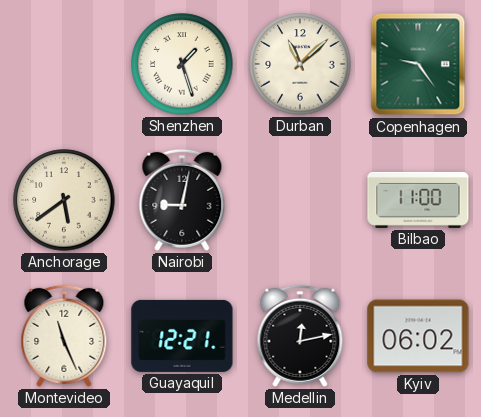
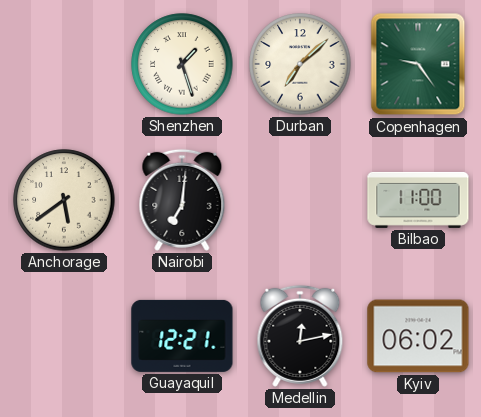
Durban: 11:08 -> 7:08
Nairobi: 9:02 -> 7:01
Montevideo: 11:26 -> none
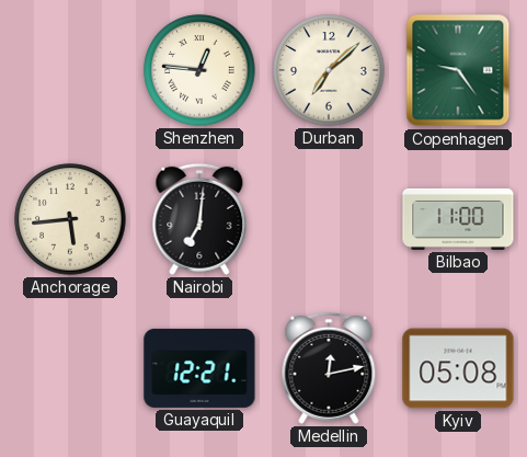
Shenzhen: 1:27 -> 12:46
Anchorage: 5:39 -> 5:44
Kyiv: 06:02 -> 05:08
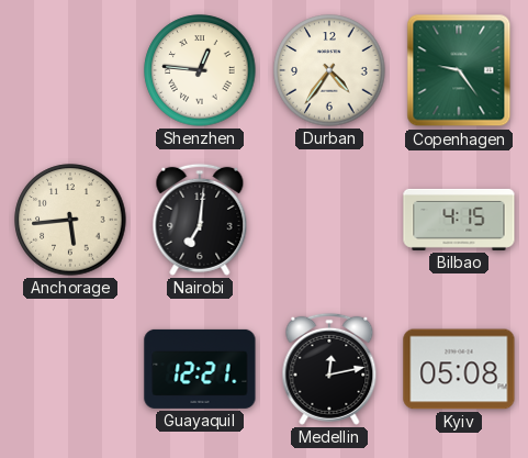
Durban: 7:08 -> 4:36
Bilbao: 11:00 -> 4:15
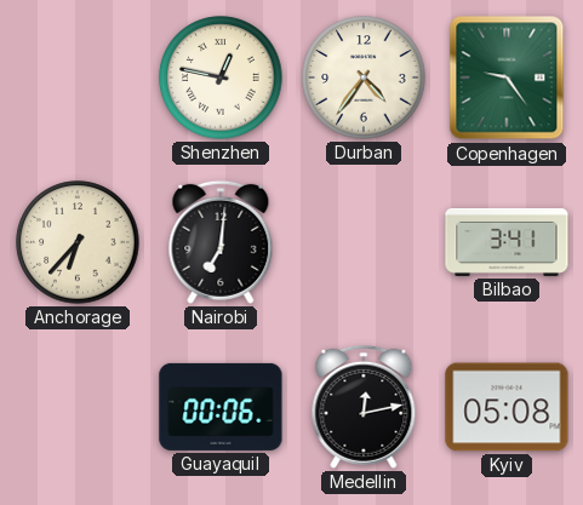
Shenzhen: 12:46 -> 12:47
Anchorage: 5:44 -> 6:37
Bilbao: 4:15 -> 3:41
Guayaquil: 12:21 -> 00:06
